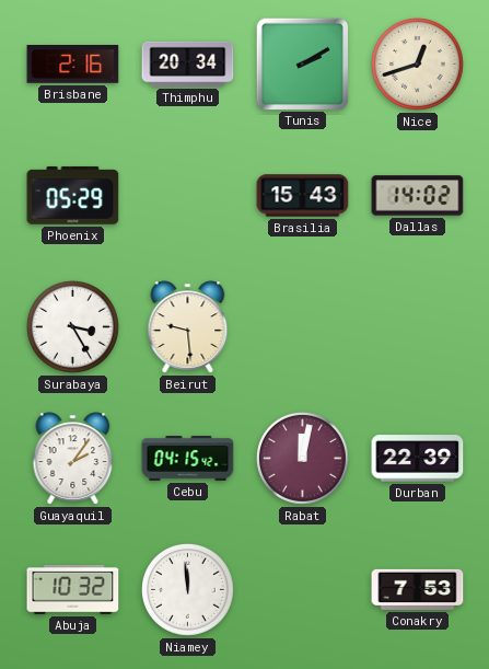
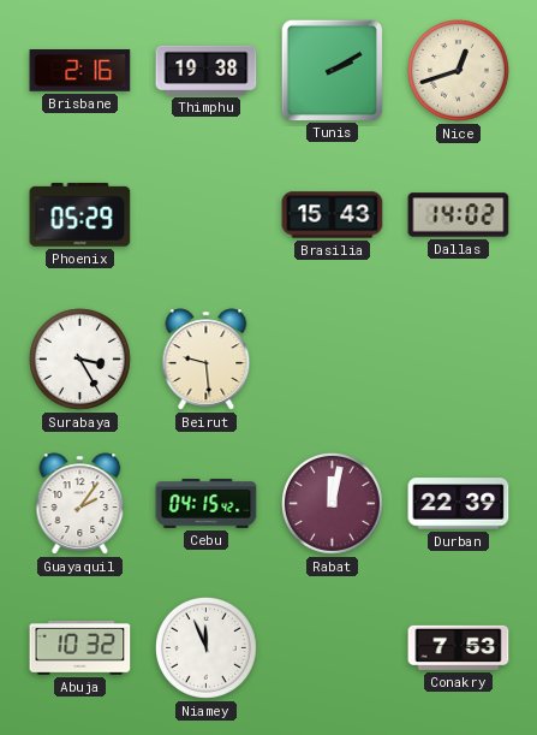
Thimphu: 20:34 -> 19:38
Niamey: 11:59 -> 11:56
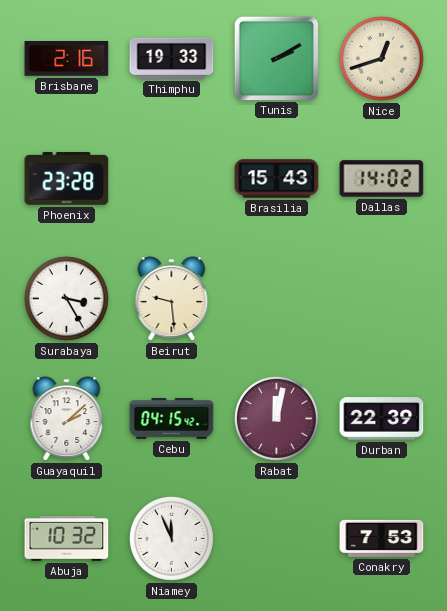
Thimphu: 19:38 -> 19:33
Phoenix: 05:29 -> 23:28
Guayaquil: 2:06 -> 2:08
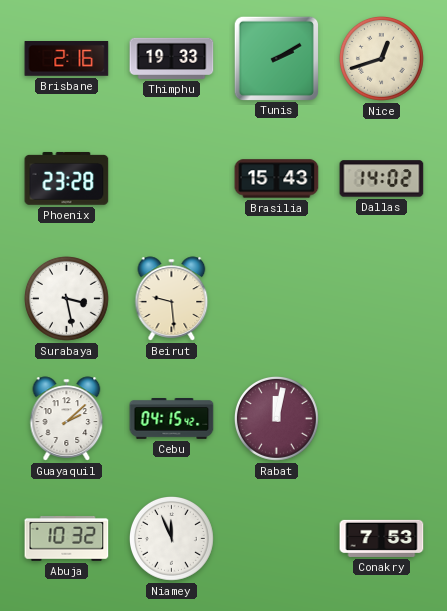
Surabaya: 3:25 -> 3:28
Durban: 22:39 -> none
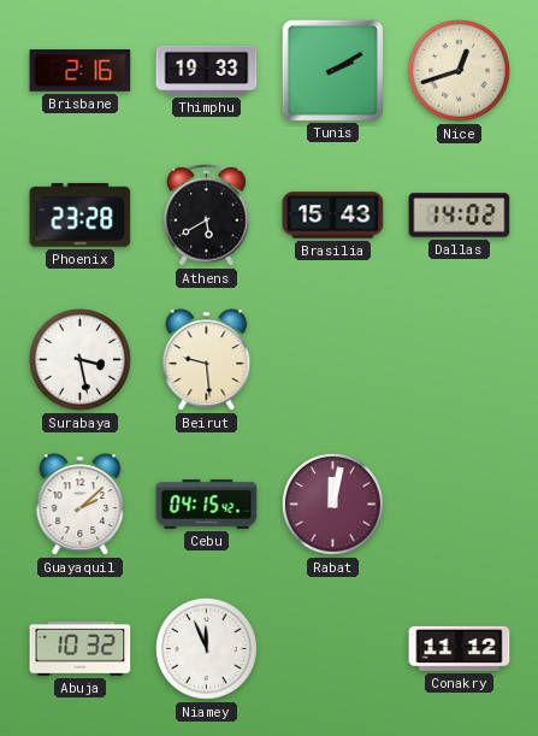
Athens: none -> 5:40
Conakry: 7:53 -> 11:12
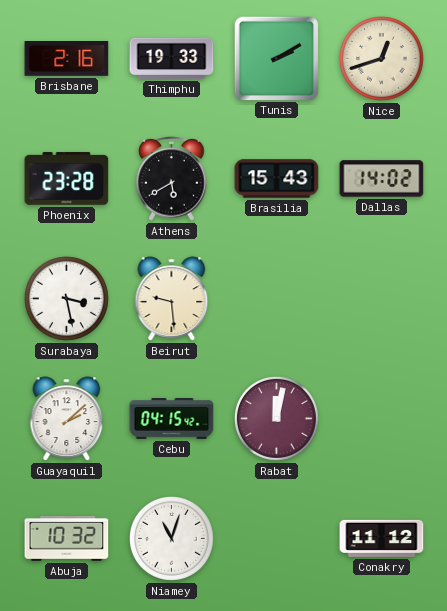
Niamey: 11:56 -> 11:03
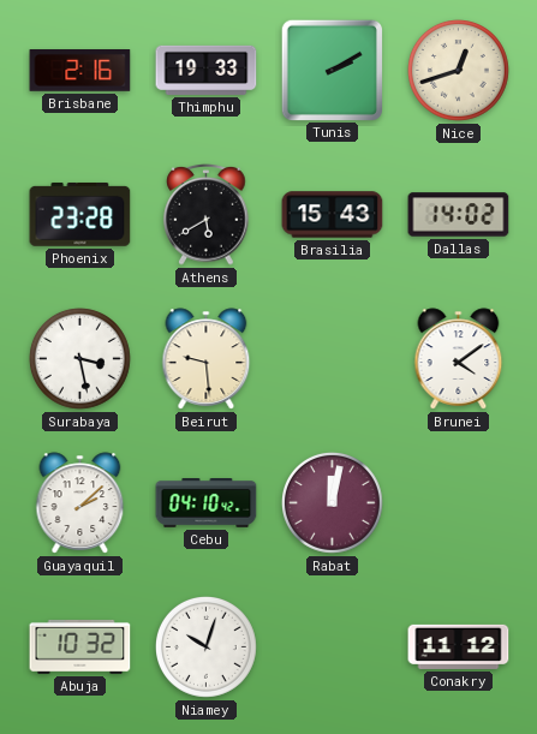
Brunei: none -> 4:09
Cebu: 04:15 -> 04:10
Niamey: 11:03 -> 10:03
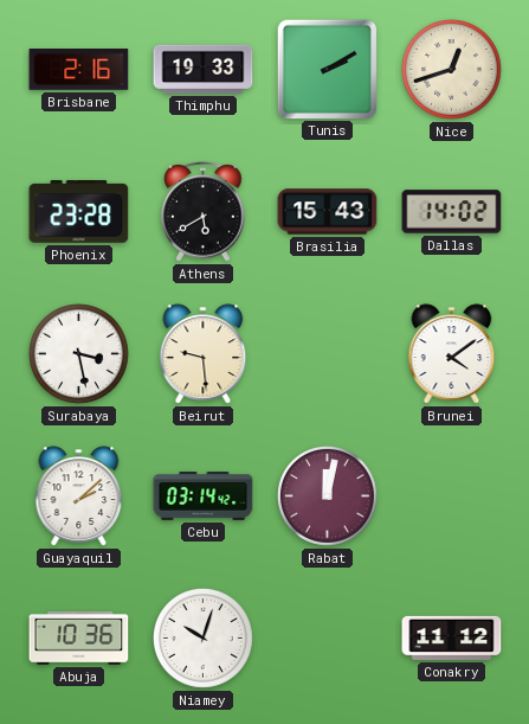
Cebu: 04:10 -> 03:14
Abuja: 10:32 -> 10:36
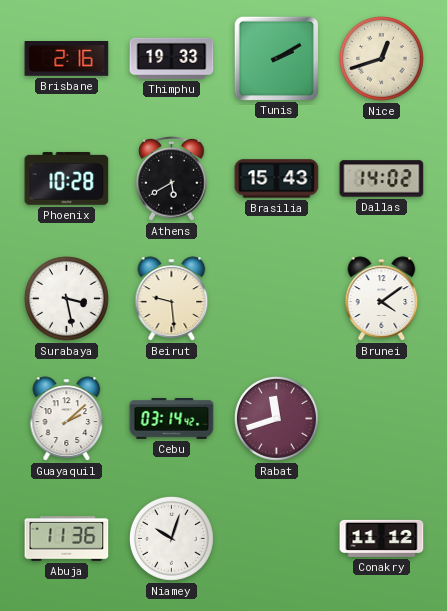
Phoenix: 23:28 -> 10:28
Rabat: 12:02 -> 11:42
Abuja: 10:36 -> 11:36
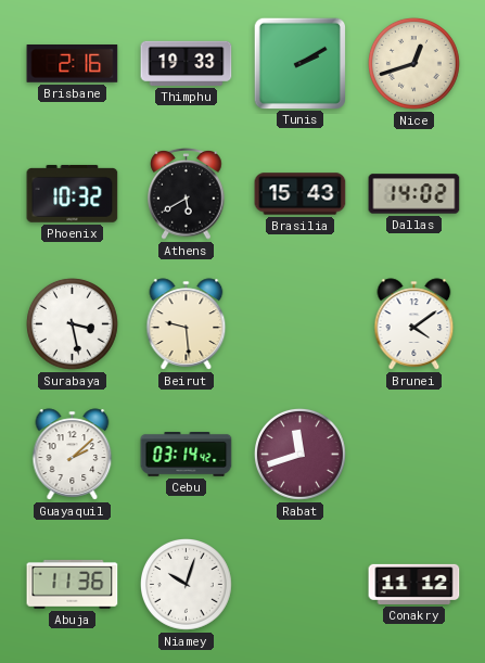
Phoenix: 10:28 -> 10:32
